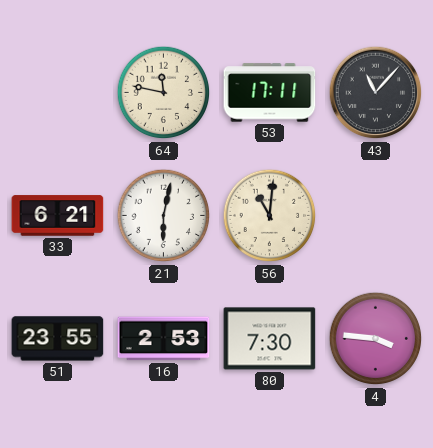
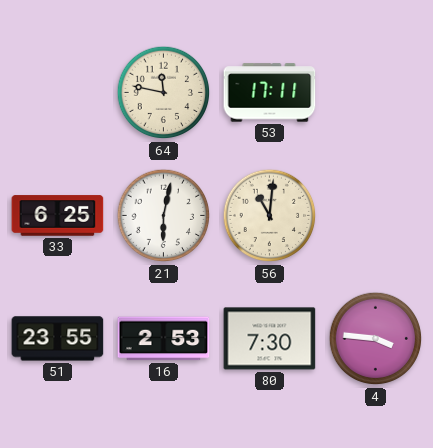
43: 11:07 -> none
33: 6:21 -> 6:25
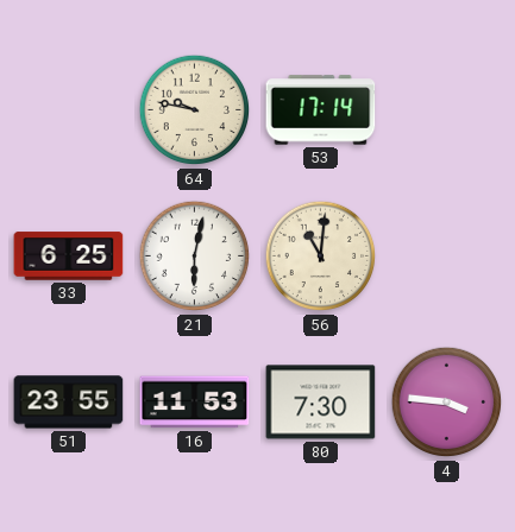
64: 11:47 -> 9:47
53: 17:11 -> 17:14
16: 2:53 -> 11:53
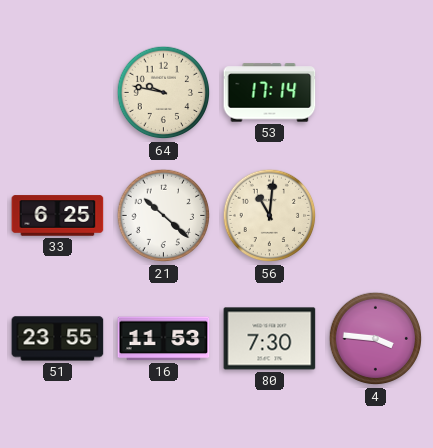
21: 6:02 -> 10:22
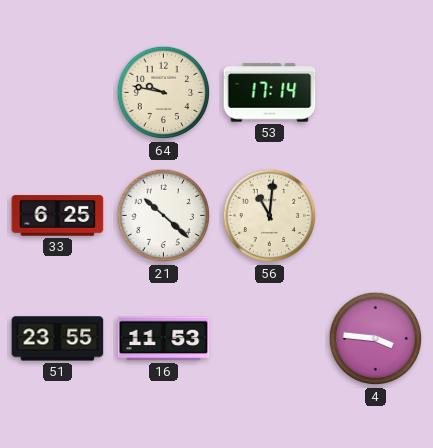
80: 7:30 -> none
